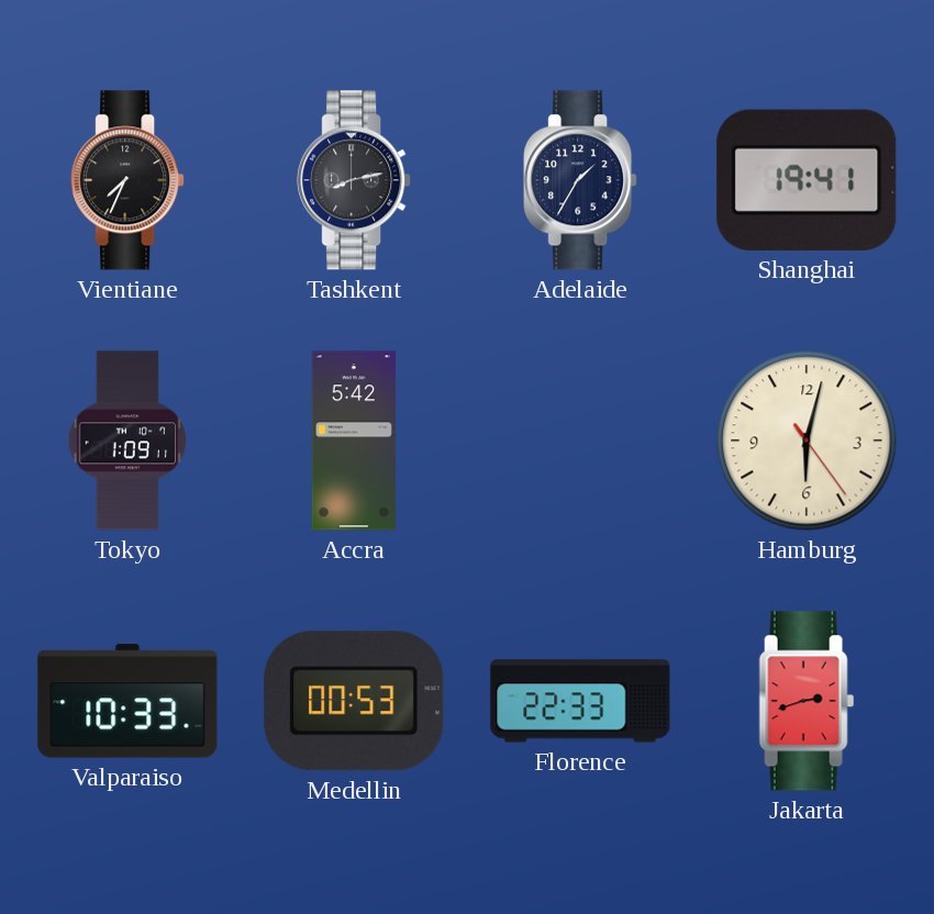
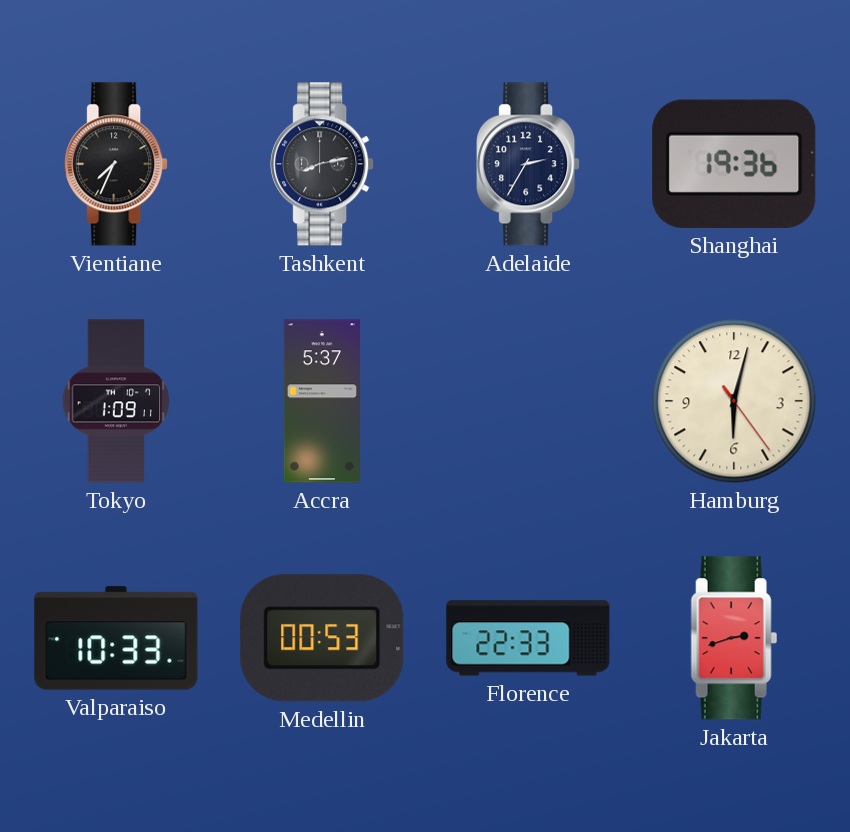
Adelaide: 1:35 -> 2:35
Shanghai: 19:41 -> 19:36
Accra: 5:42 -> 5:37
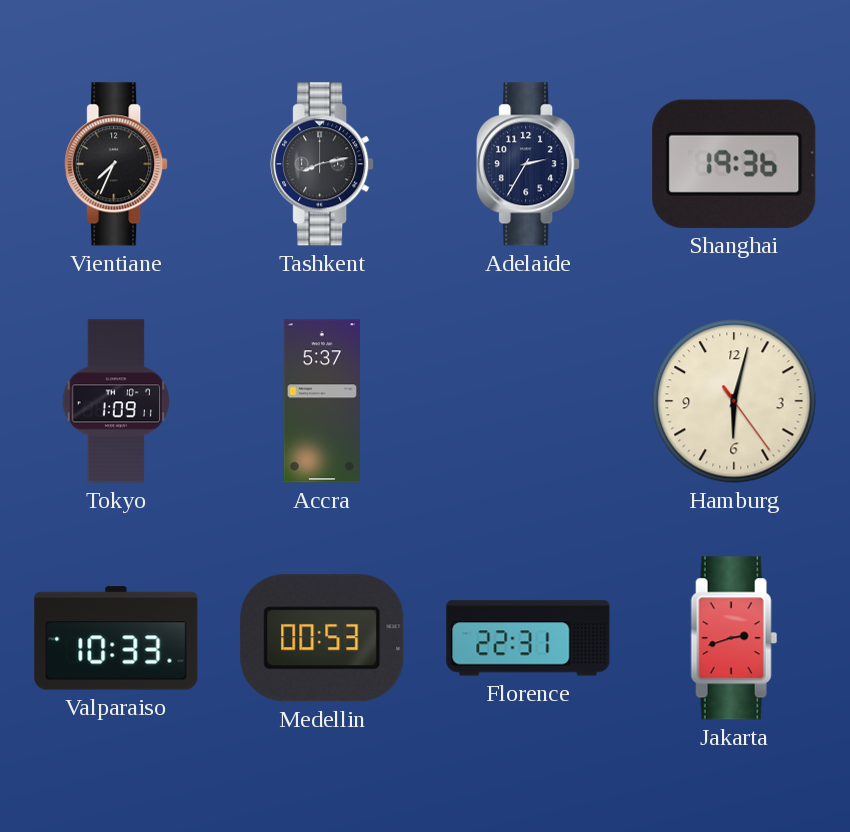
Florence: 22:33 -> 22:31
